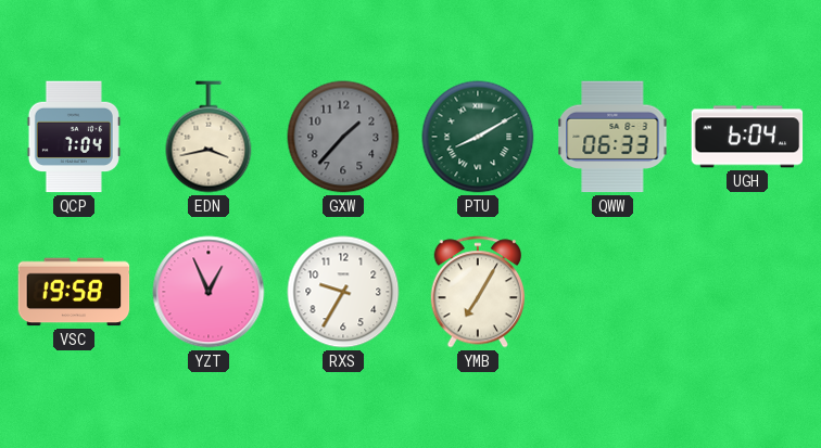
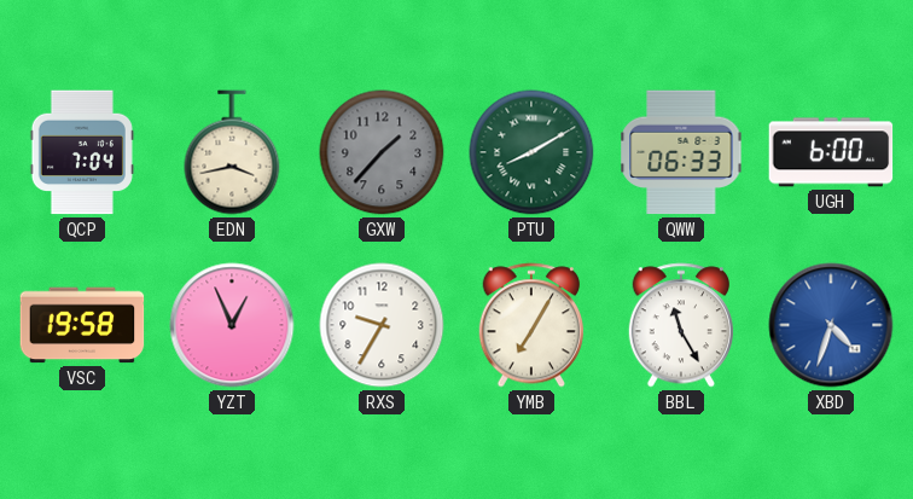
UGH: 6:04 -> 6:00
BBL: none -> 11:25
XBD: none -> 4:33
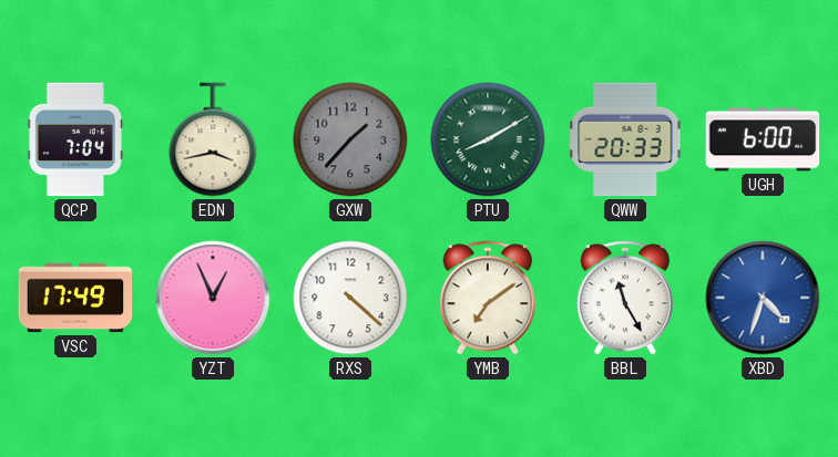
QWW: 06:33 -> 20:33
VSC: 19:58 -> 17:49
RXS: 9:35 -> 4:22
YMB: 7:05 -> 7:09
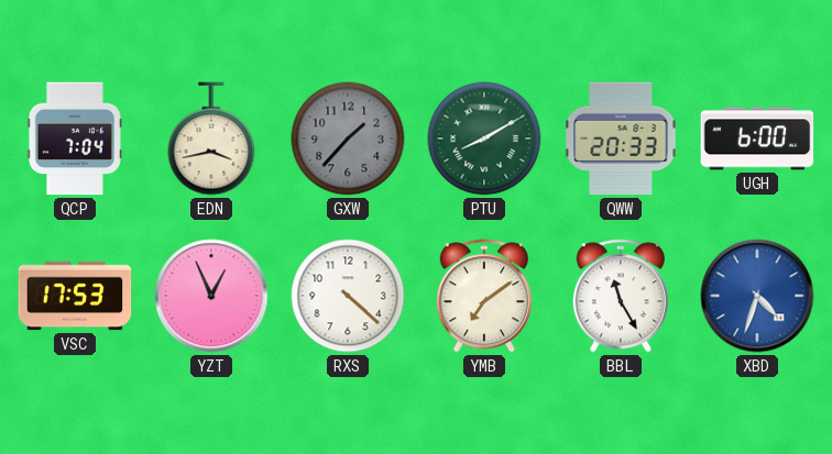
VSC: 17:49 -> 17:53
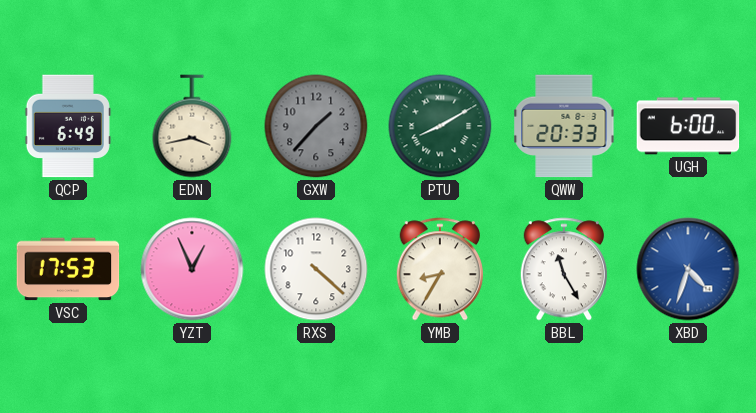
QCP: 7:04 -> 6:49
YMB: 7:09 -> 8:35
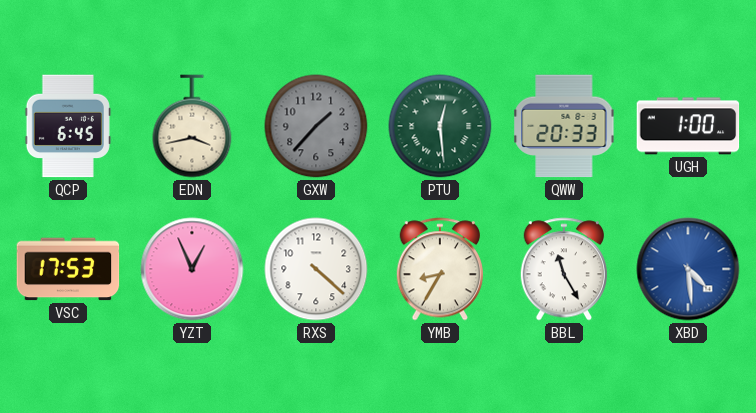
QCP: 6:49 -> 6:45
PTU: 8:10 -> 12:29
UGH: 6:00 -> 1:00
XBD: 4:33 -> 4:29
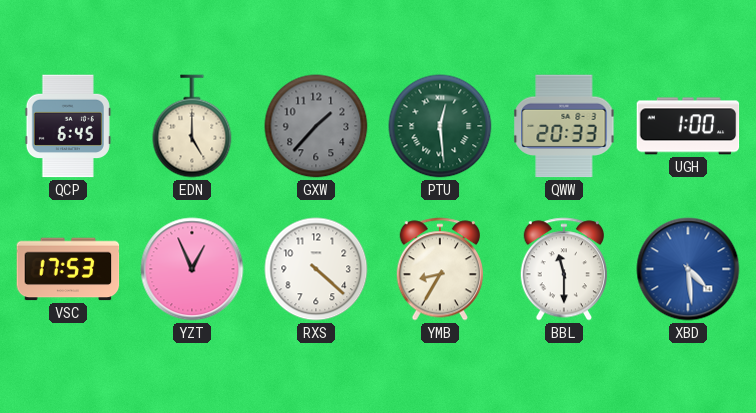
EDN: 3:43 -> 5:00
BBL: 11:25 -> 11:30
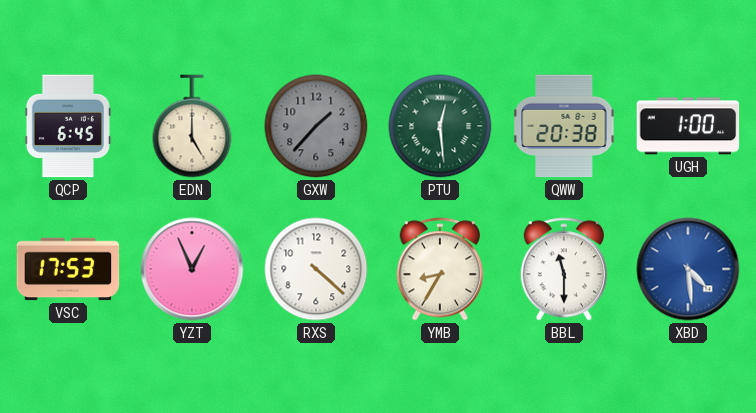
QWW: 20:33 -> 20:38
